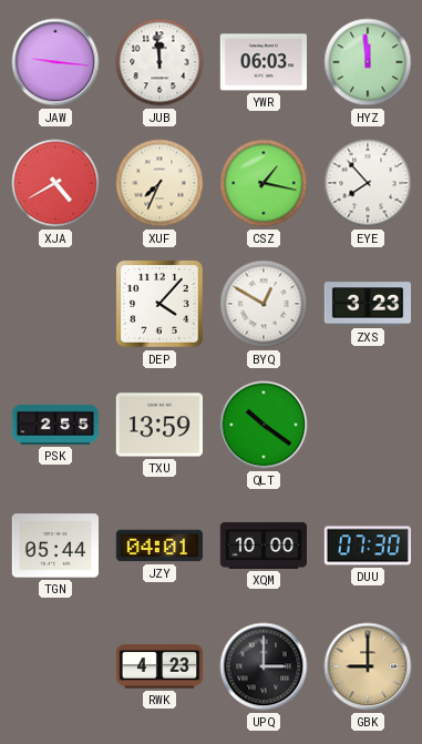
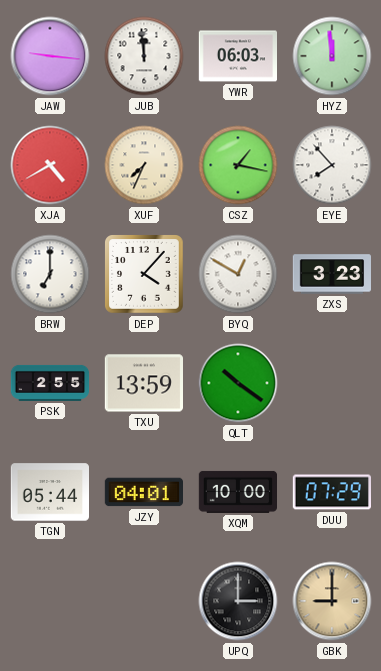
BRW: none -> 7:00
DUU: 07:30 -> 07:29
RWK: 4:23 -> none
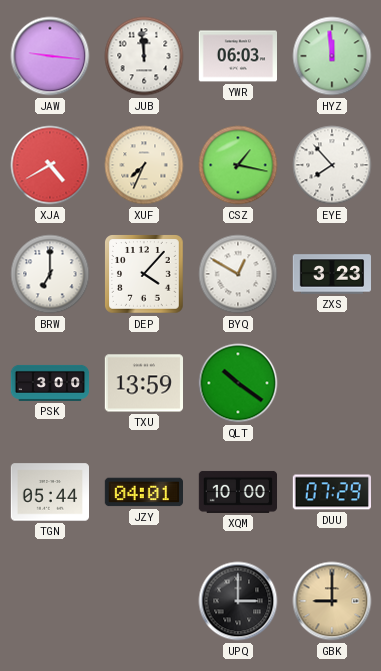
PSK: 2:55 -> 3:00
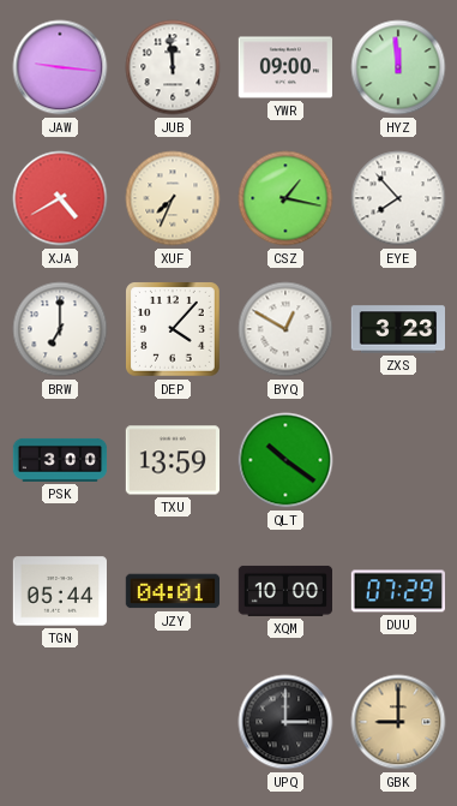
YWR: 06:03 -> 09:00
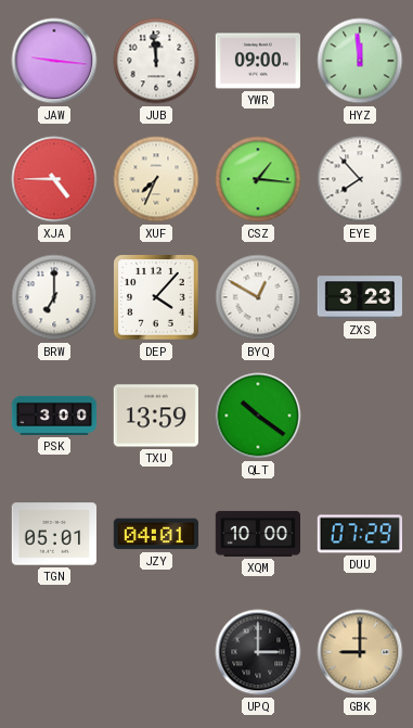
XJA: 4:40 -> 4:45
CSZ: 1:17 -> 1:16
TGN: 05:44 -> 05:01
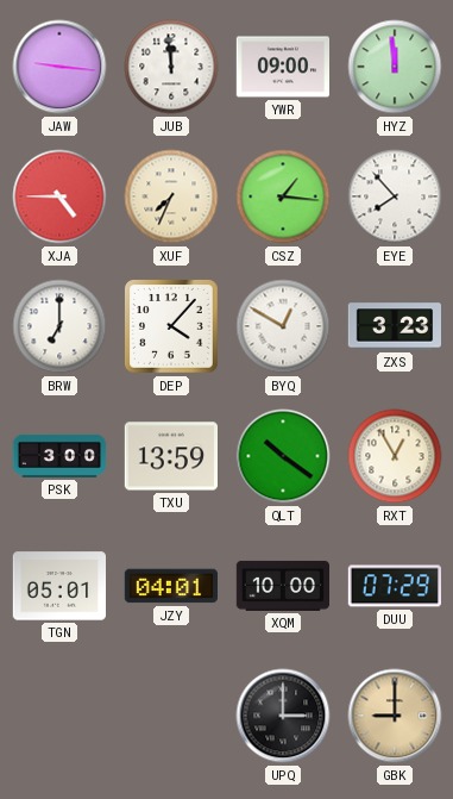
RXT: none -> 12:55
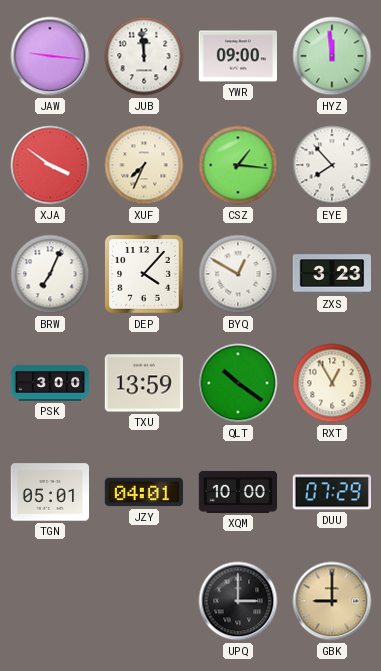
XJA: 4:45 -> 3:51
BRW: 7:00 -> 7:04
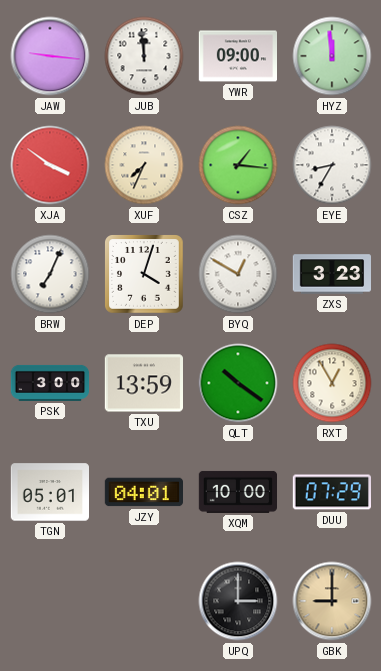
EYE: 7:53 -> 8:35
DEP: 4:07 -> 4:03
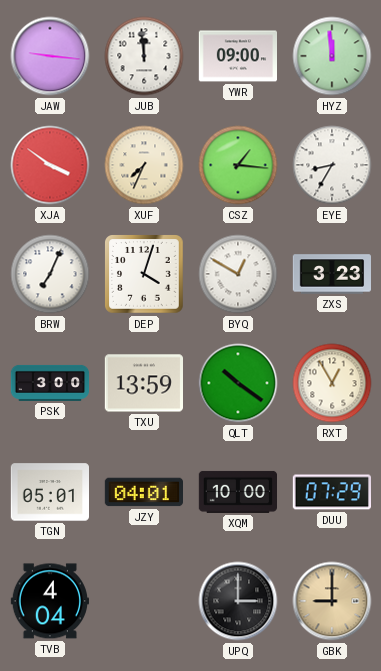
TVB: none -> 4:04
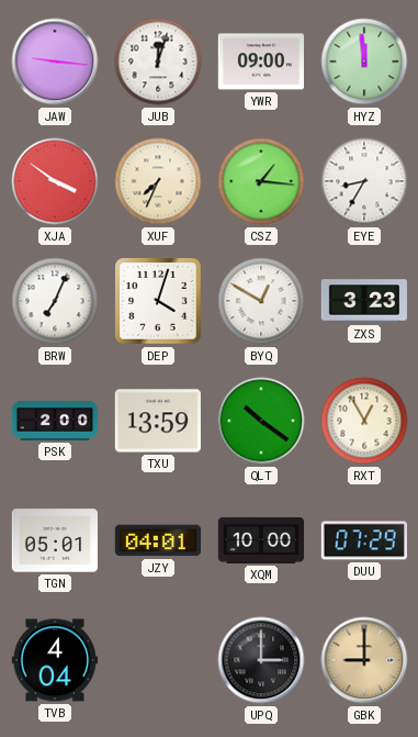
JUB: 11:59 -> 12:03
PSK: 3:00 -> 2:00
